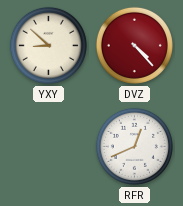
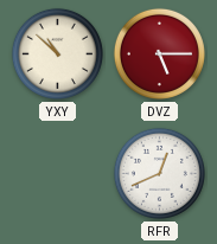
YXY: 8:52 -> 10:52
DVZ: 4:23 -> 5:15
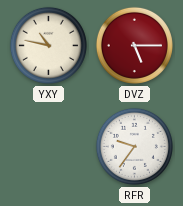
YXY: 10:52 -> 10:47
RFR: 12:41 -> 9:36
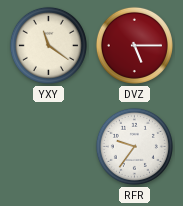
YXY: 10:47 -> 11:21
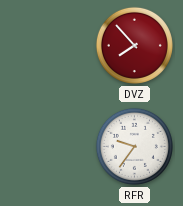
YXY: 11:21 -> none
DVZ: 5:15 -> 7:53
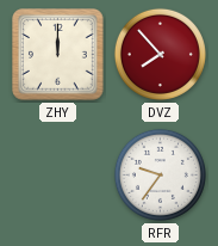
ZHY: none -> 12:00
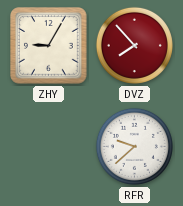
ZHY: 12:00 -> 9:05
RFR: 9:36 -> 9:38
